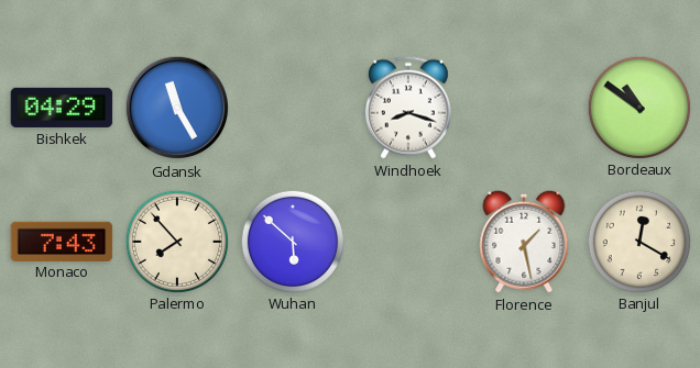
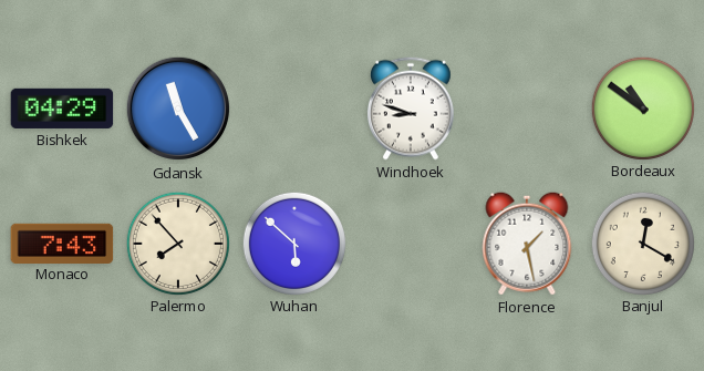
Windhoek: 8:18 -> 8:48
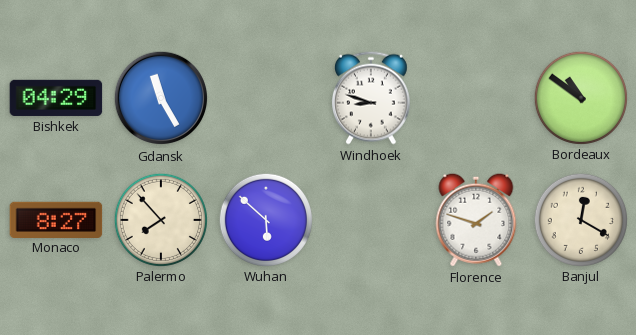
Monaco: 7:43 -> 8:27
Florence: 1:28 -> 1:48
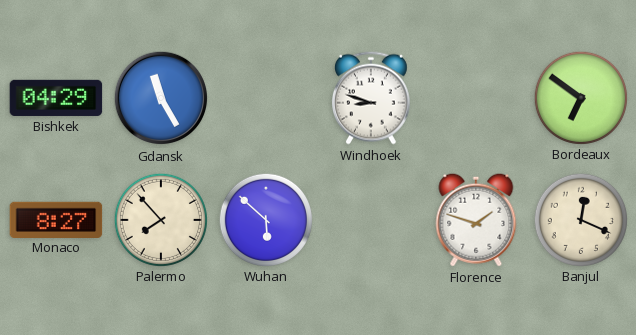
Bordeaux: 10:51 -> 6:51
Banjul: 12:20 -> 12:19
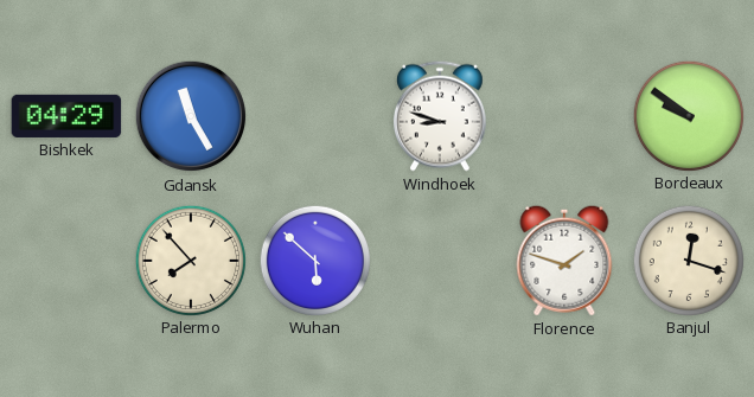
Bordeaux: 6:51 -> 9:51
Monaco: 8:27 -> none
Banjul: 12:19 -> 12:18
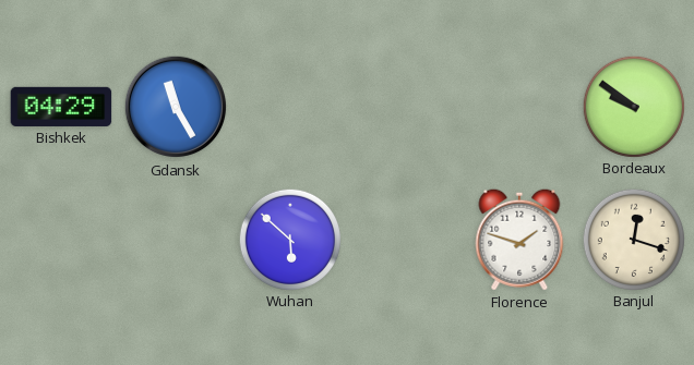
Windhoek: 8:48 -> none
Palermo: 7:53 -> none
